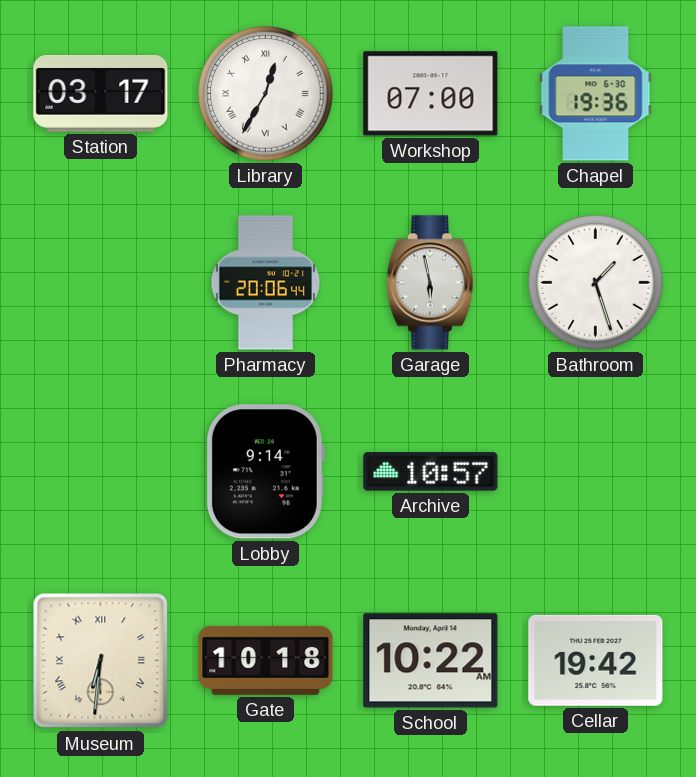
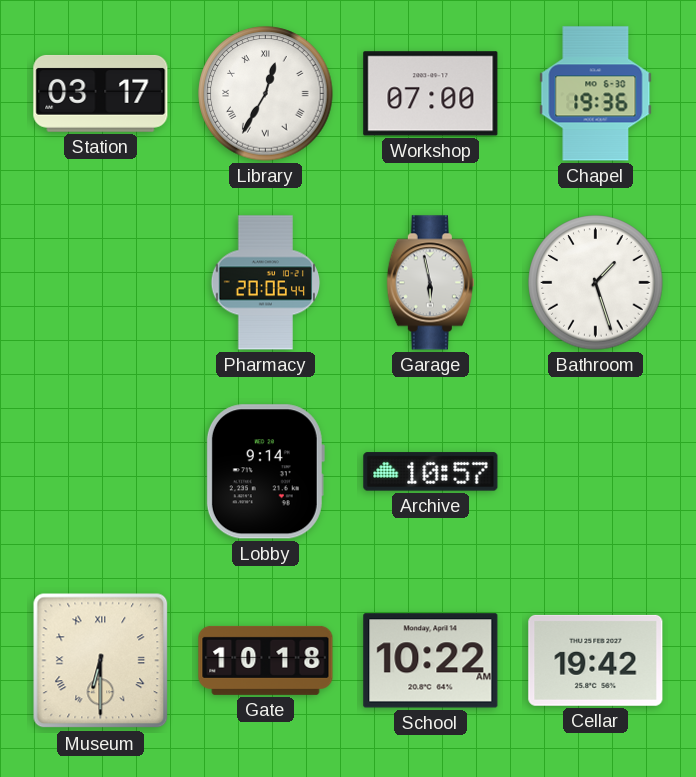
Museum: 6:31 -> 6:30
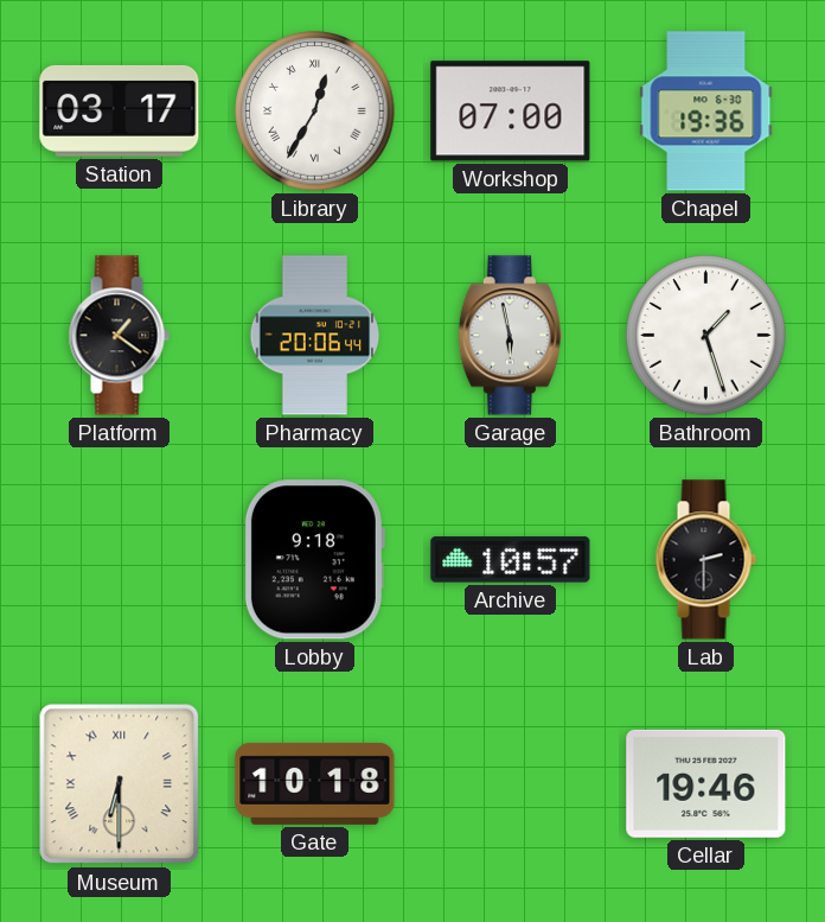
Platform: none -> 1:21
Lobby: 9:14 -> 9:18
Lab: none -> 2:30
School: 10:22 -> none
Cellar: 19:42 -> 19:46
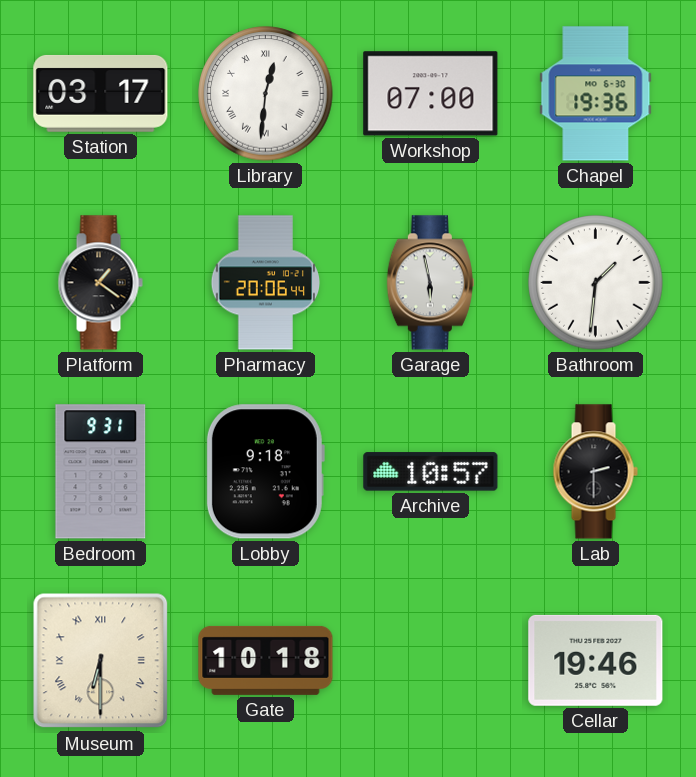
Library: 12:35 -> 12:31
Bathroom: 1:27 -> 1:31
Bedroom: none -> 9:31
